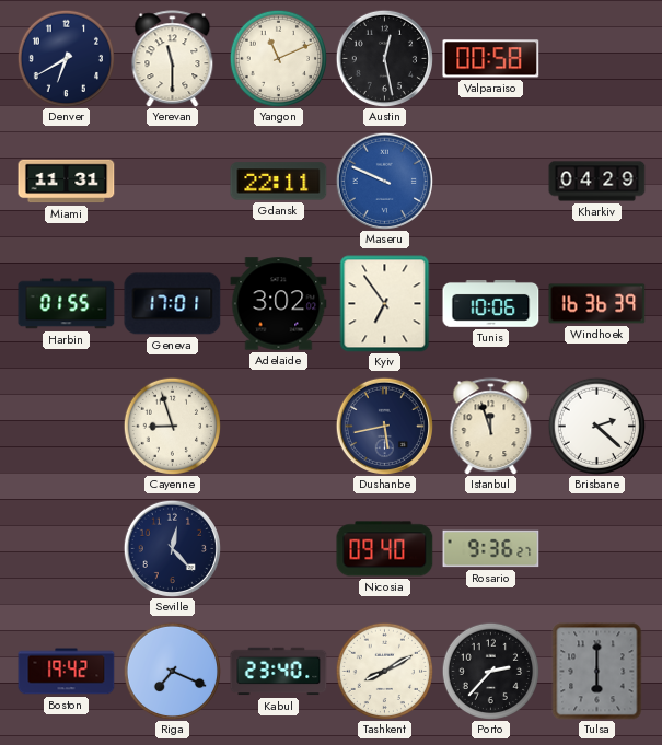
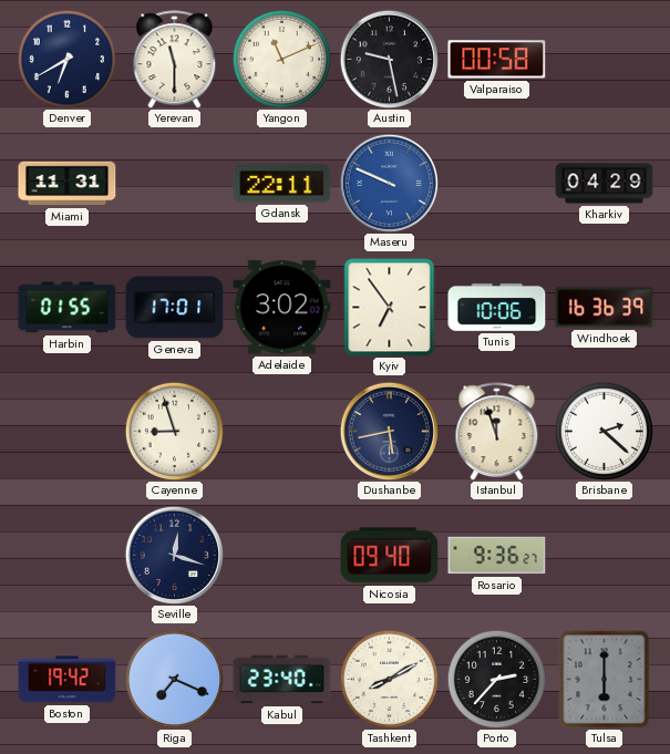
Austin: 12:28 -> 9:28
Seville: 12:23 -> 12:18
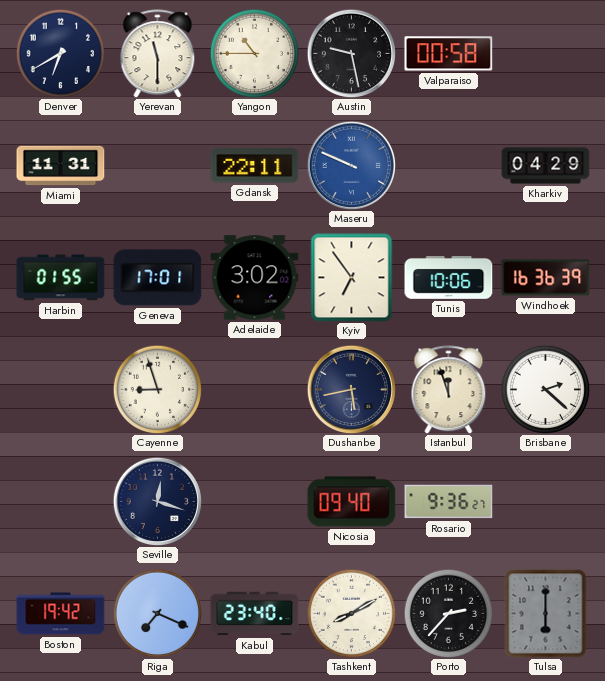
Yangon: 11:11 -> 10:45
